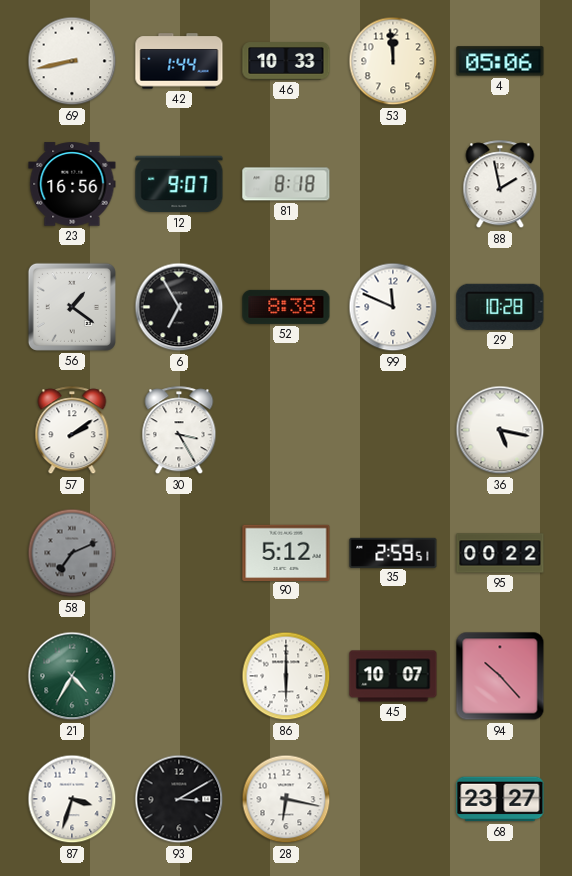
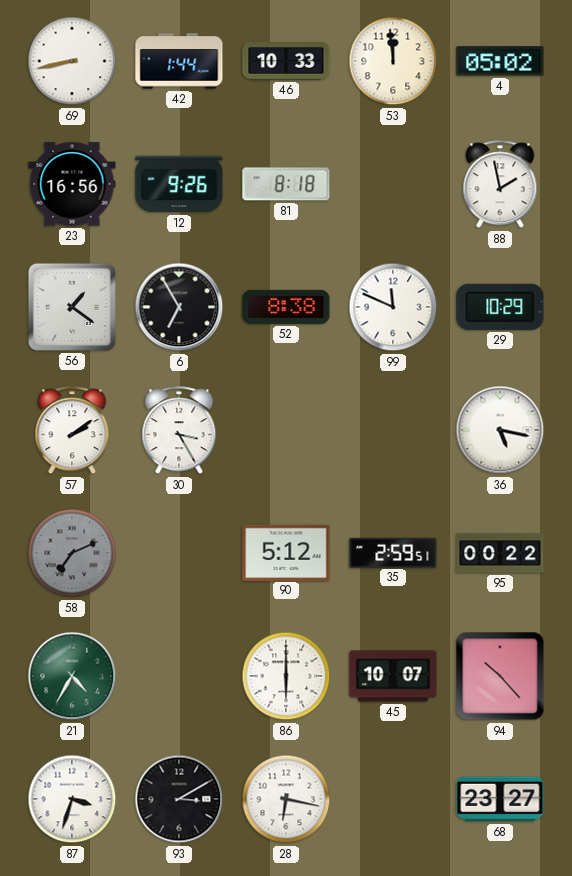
4: 05:06 -> 05:02
12: 9:07 -> 9:26
29: 10:28 -> 10:29
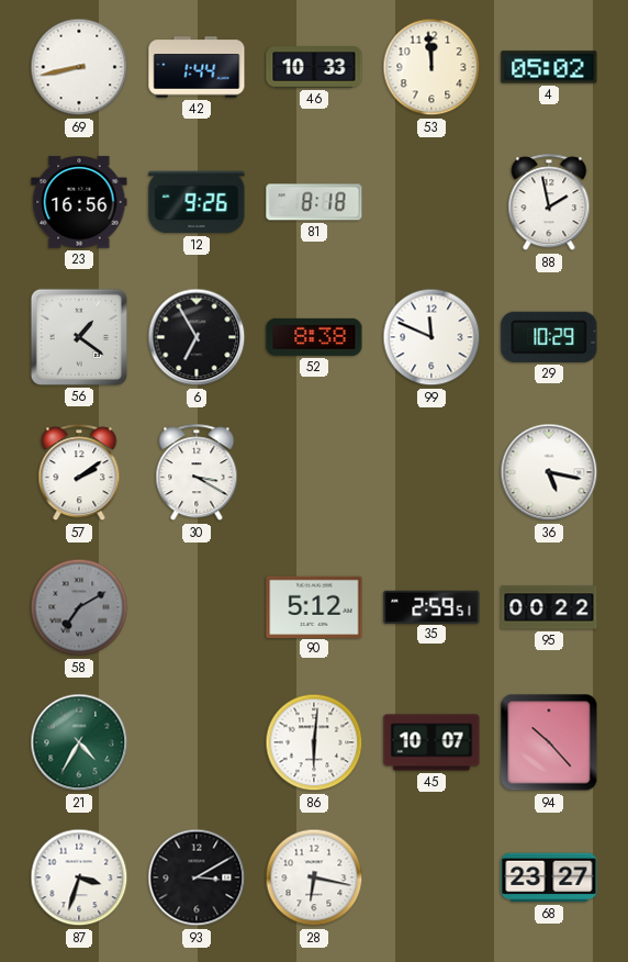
30: 3:25 -> 3:20
58: 7:11 -> 7:10
86: 6:00 -> 6:01
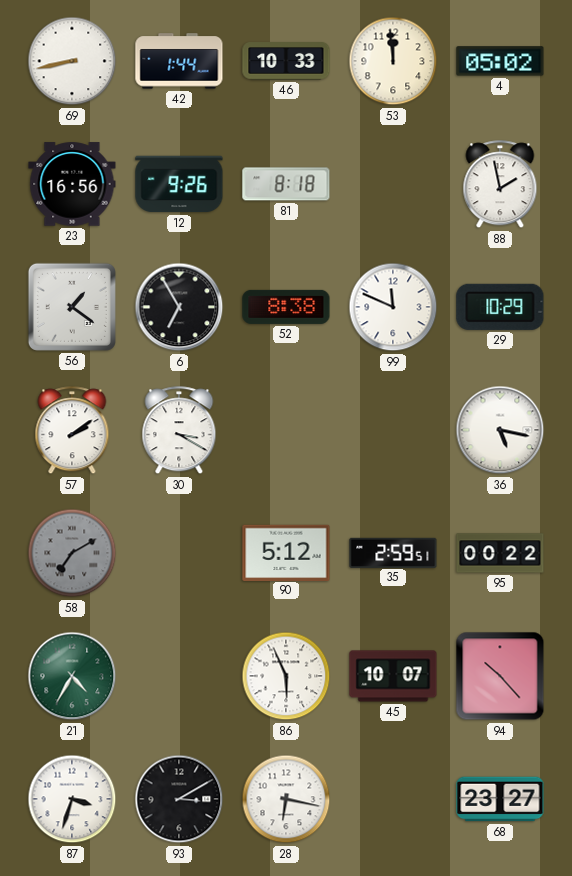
86: 6:01 -> 5:56
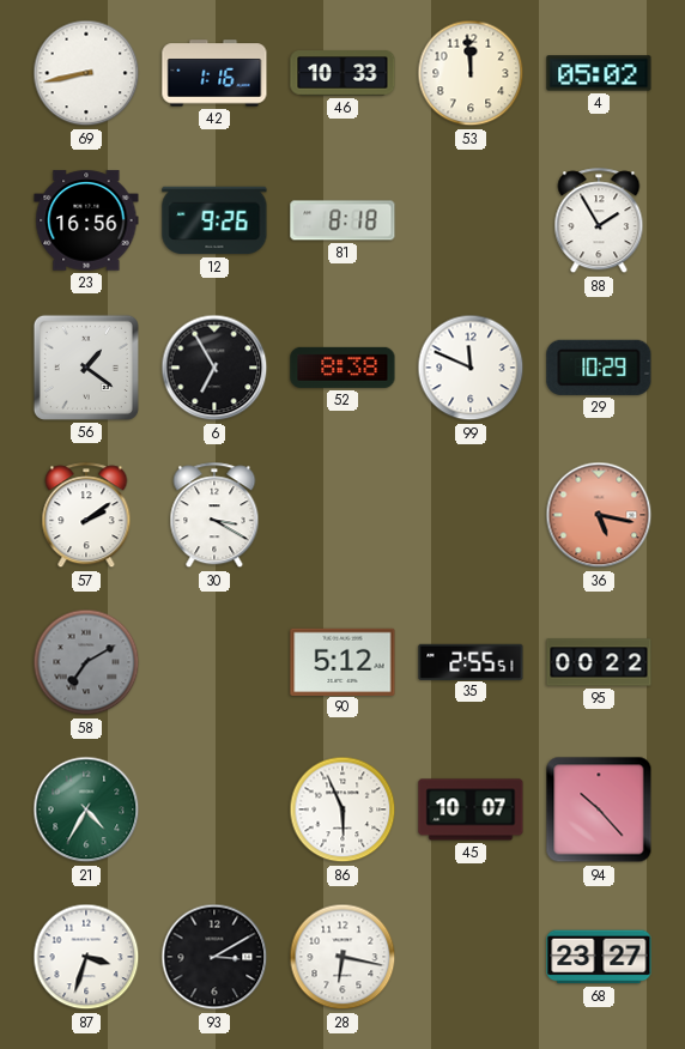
42: 1:44 -> 1:16
88: 1:58 -> 1:55
36 dial: white -> salmon
35: 2:59 -> 2:55
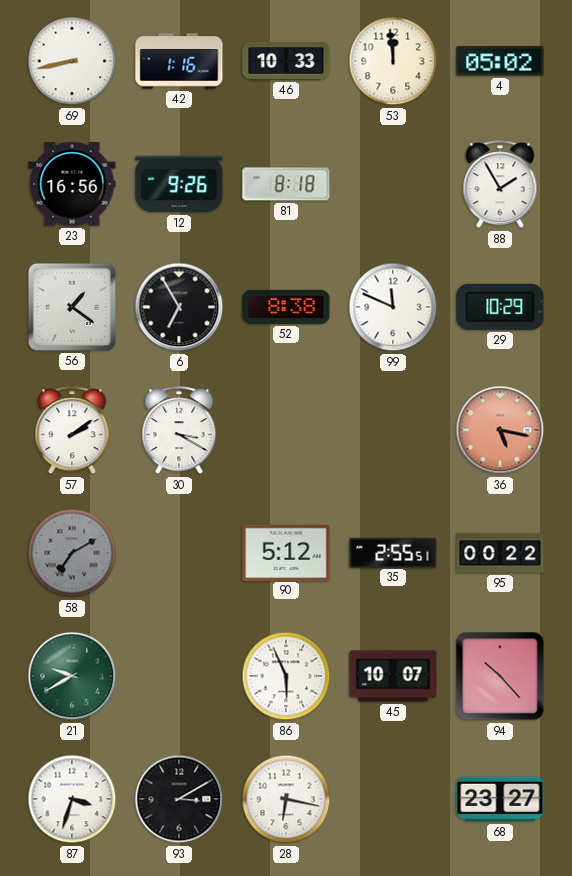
21: 4:35 -> 9:40
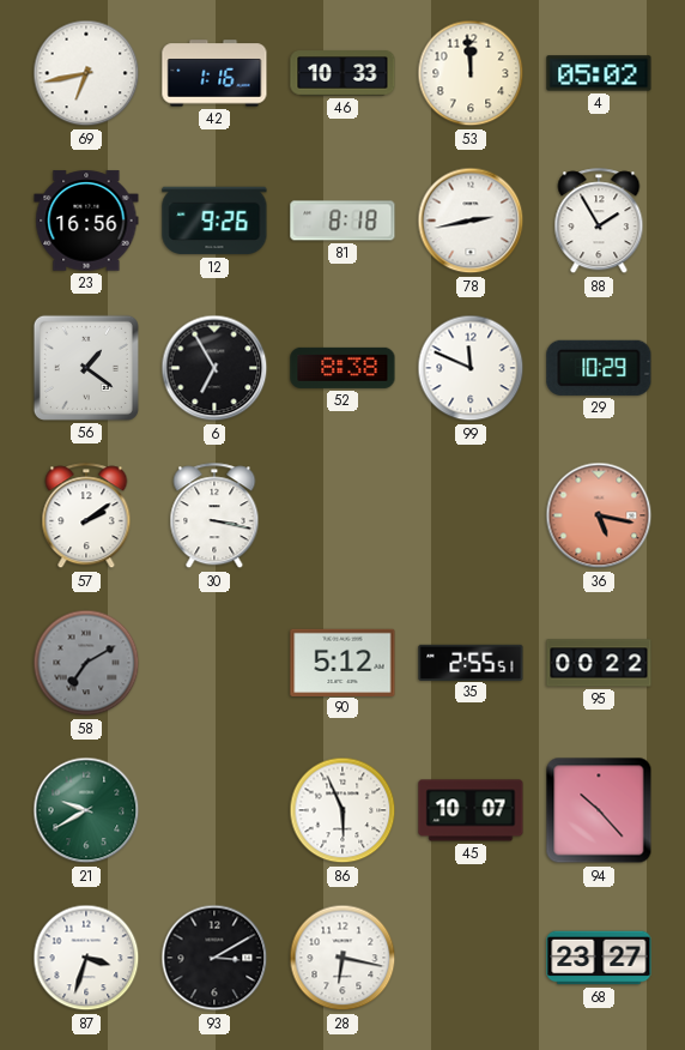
69: 8:43 -> 6:43
78: none -> 2:43
30: 3:20 -> 3:17
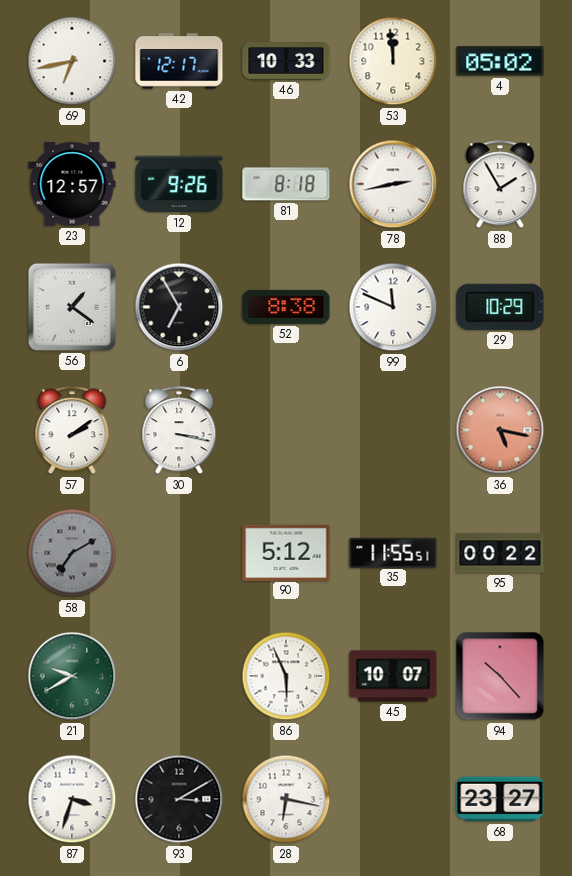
42: 1:16 -> 12:17
23: 16:56 -> 12:57
35: 2:55 -> 11:55
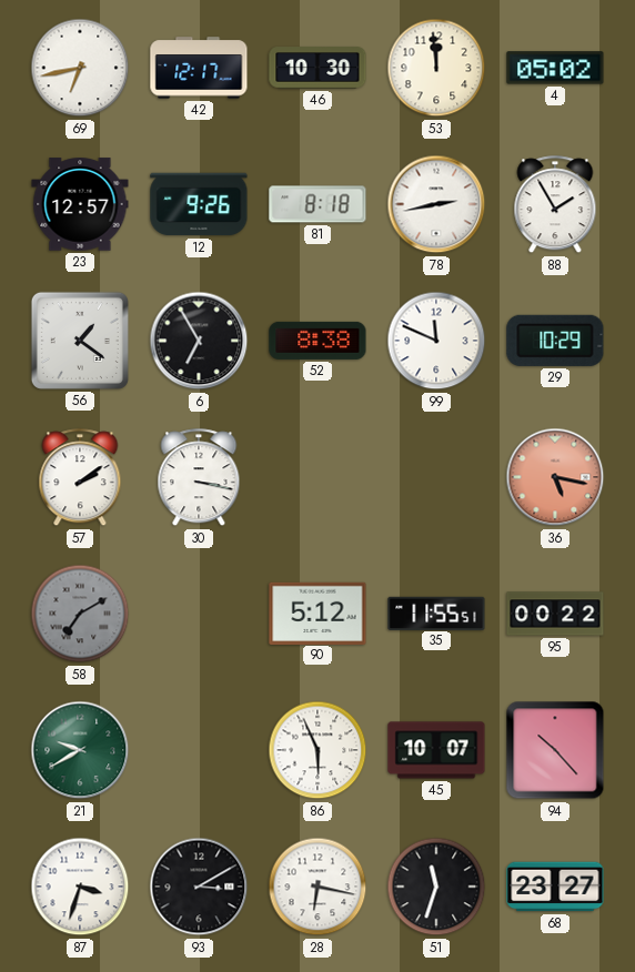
46: 10:33 -> 10:30
51: none -> 11:33
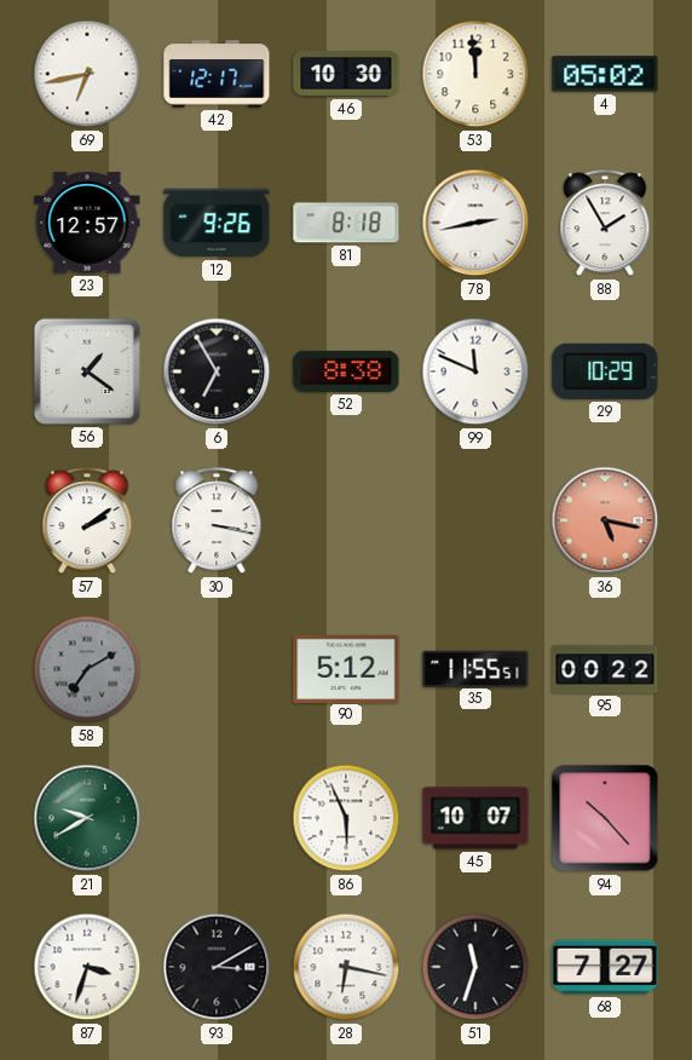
68: 23:27 -> 7:27
